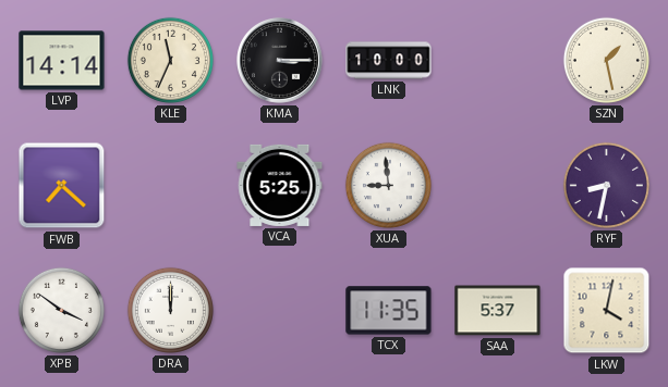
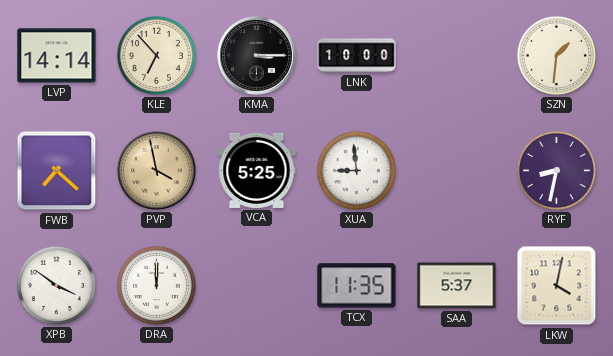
KLE: 11:34 -> 6:53
SZN: 1:28 -> 1:31
PVP: none -> 3:58
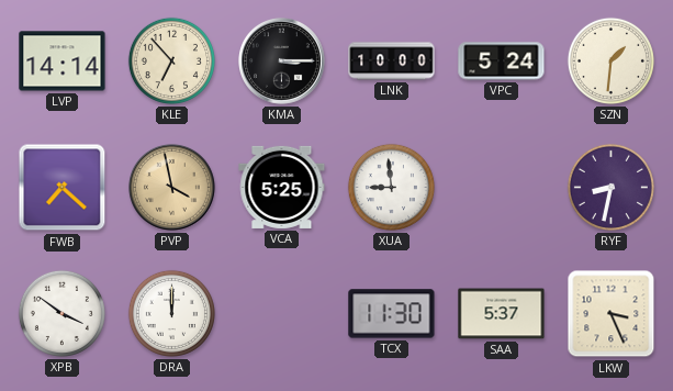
VPC: none -> 5:24
TCX: 11:35 -> 11:30
LKW: 4:02 -> 3:26
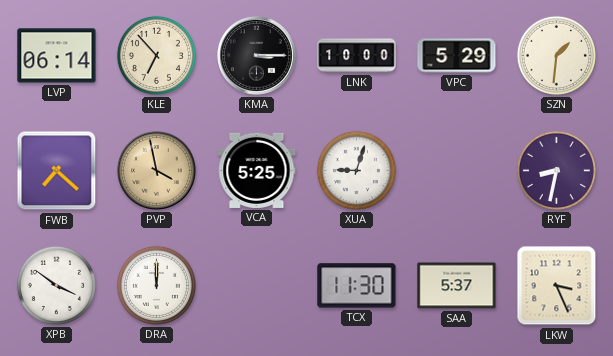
LVP: 14:14 -> 06:14
VPC: 5:24 -> 5:29
XUA: 8:59 -> 9:03
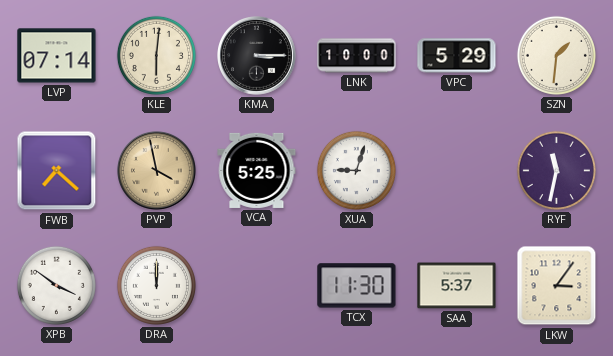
LVP: 06:14 -> 07:14
KLE: 6:53 -> 6:01
RYF: 8:32 -> 11:32
LKW: 3:26 -> 3:06
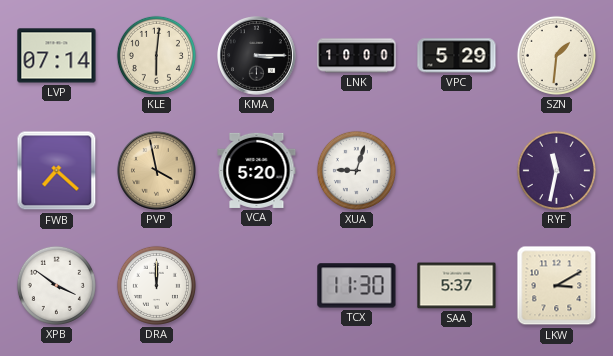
VCA: 5:25 -> 5:20
LKW: 3:06 -> 3:10
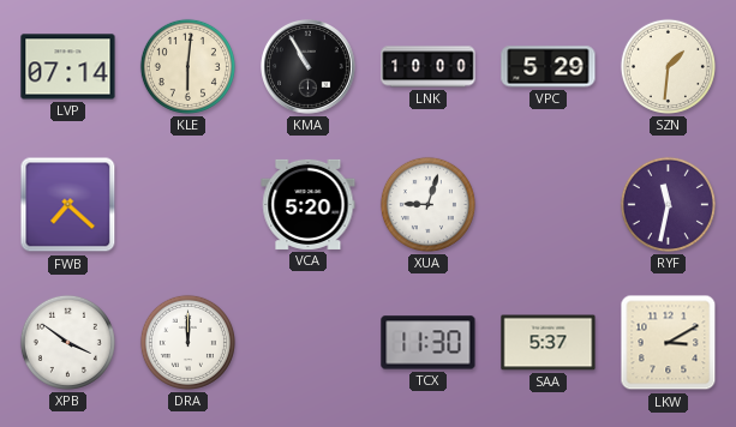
KMA: 3:15 -> 10:55
PVP: 3:58 -> none
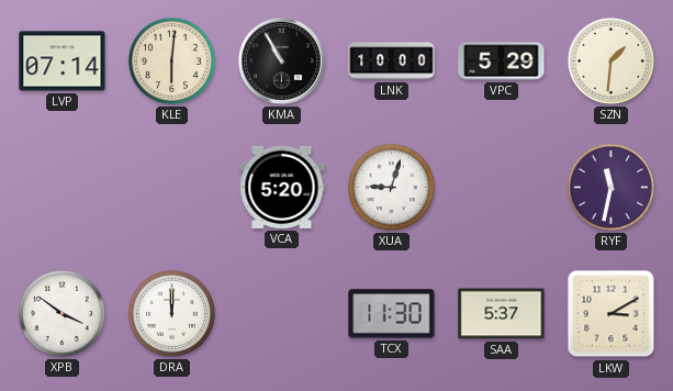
FWB: 7:22 -> none
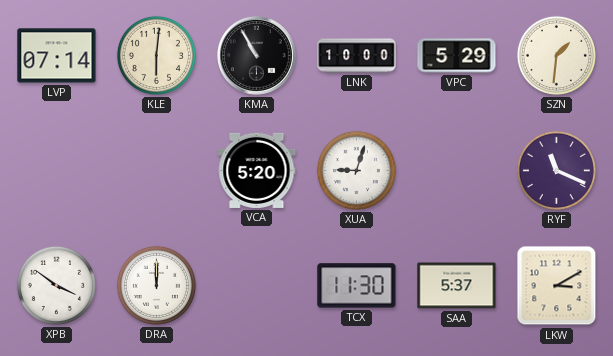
RYF: 11:32 -> 11:19
